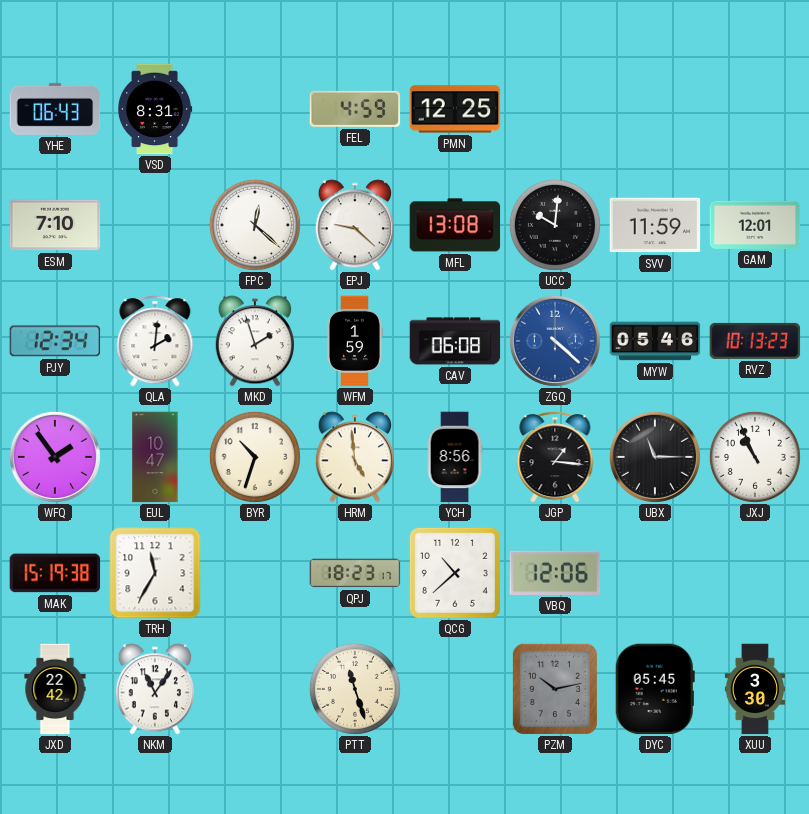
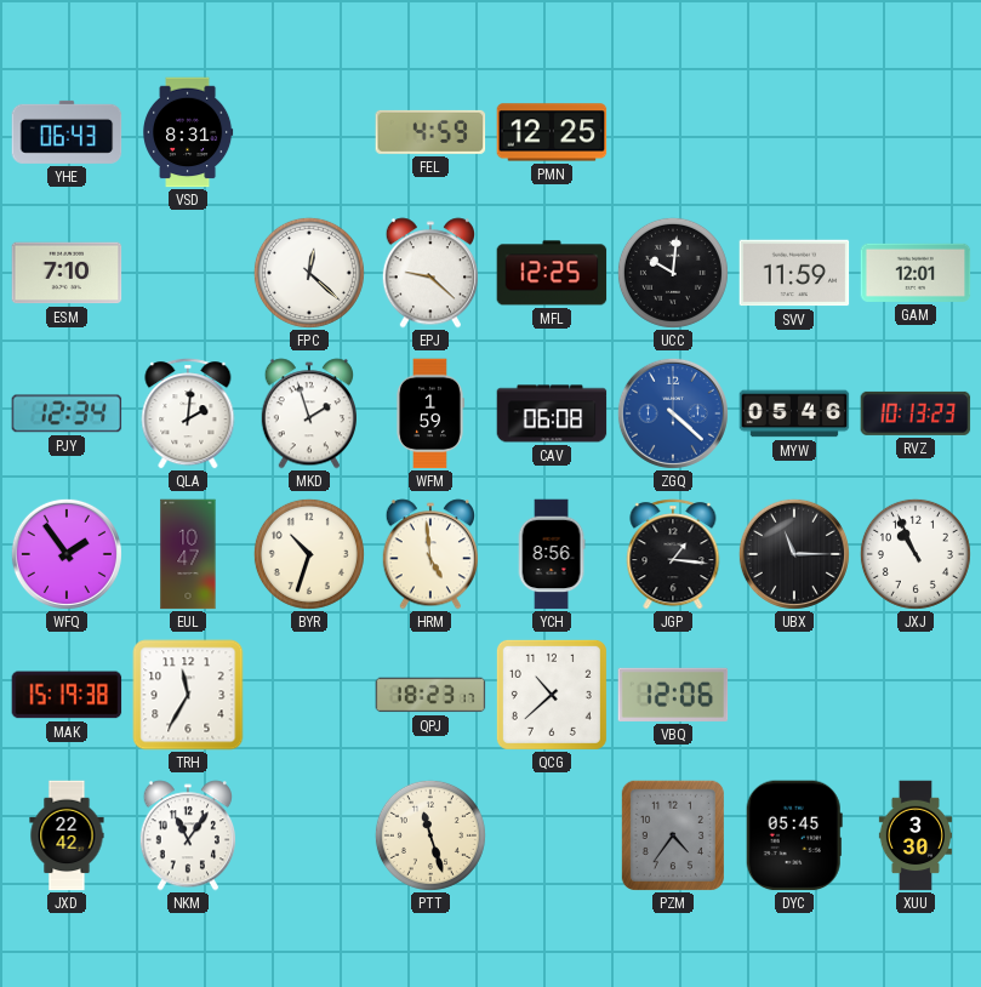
MFL: 13:08 -> 12:25
PZM: 10:13 -> 4:36
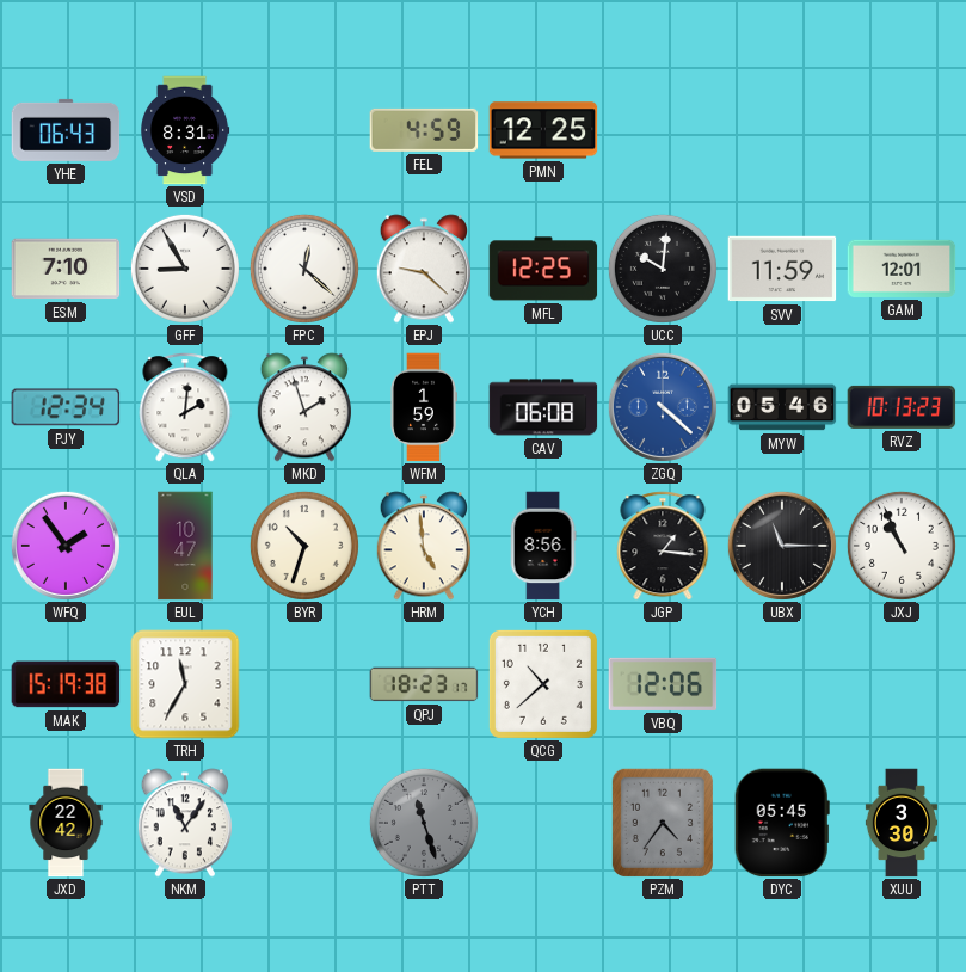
GFF: none -> 8:55
PTT dial: cream -> grey
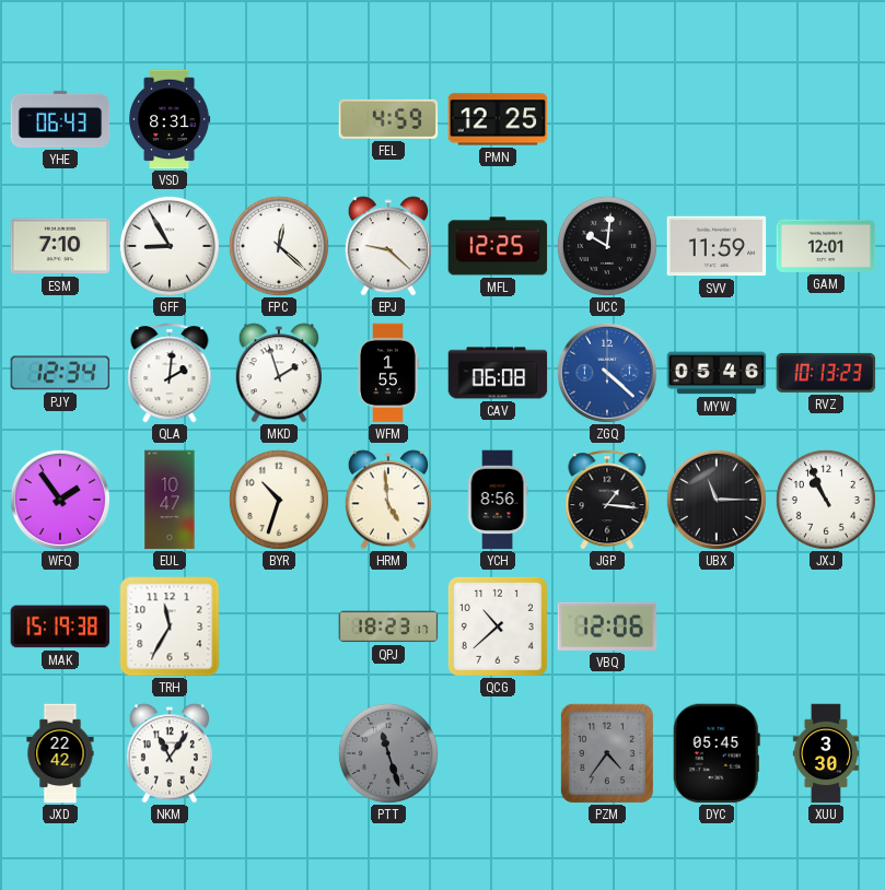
WFM: 1:59 -> 1:55
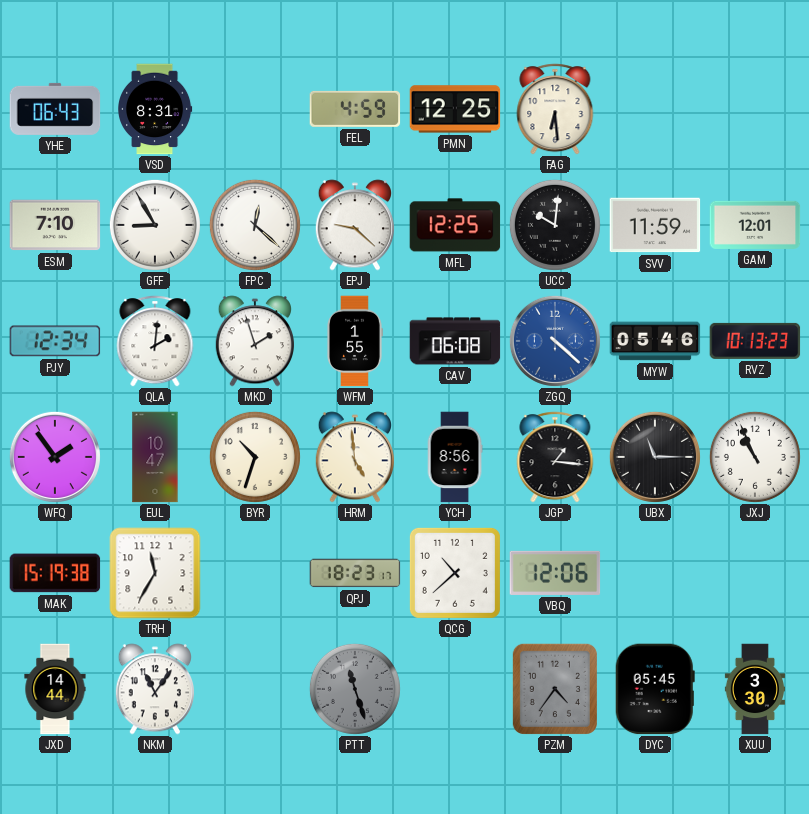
FAG: none -> 6:29
JXD: 22:42 -> 14:44
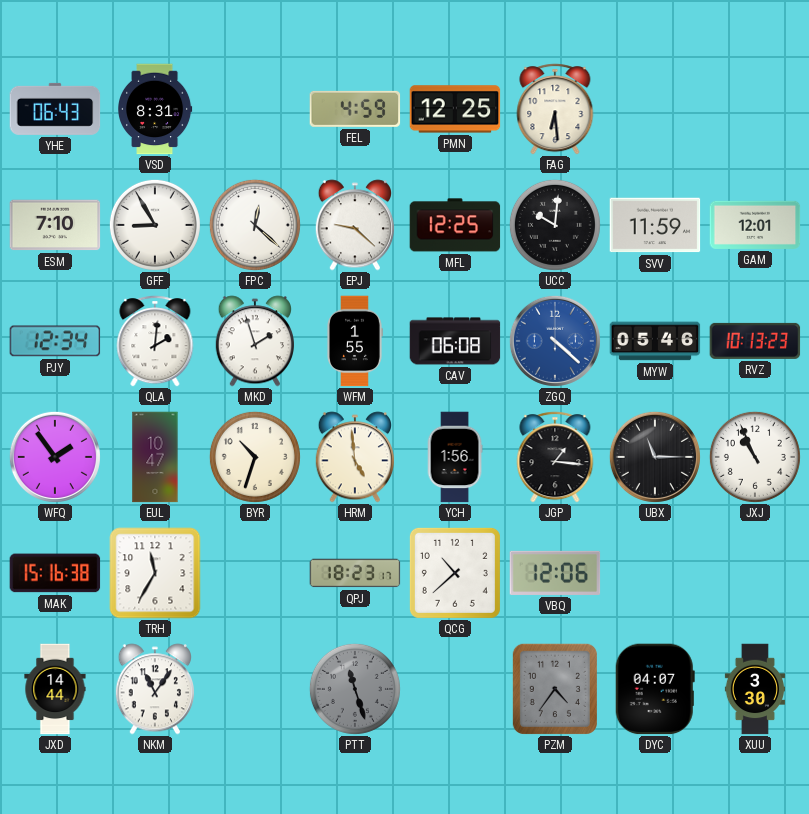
YCH: 8:56 -> 1:56
MAK: 15:19 -> 15:16
DYC: 05:45 -> 04:07
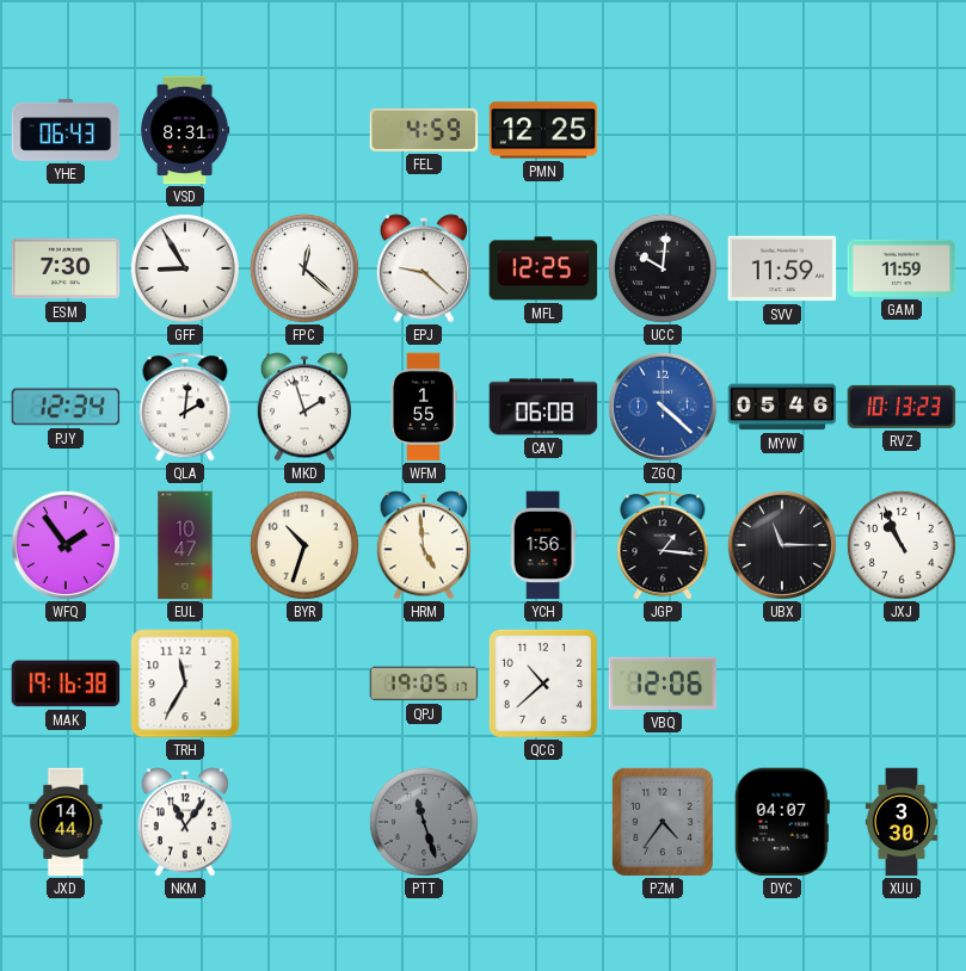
FAG: 6:29 -> none
ESM: 7:10 -> 7:30
GAM: 12:01 -> 11:59
MAK: 15:16 -> 19:16
QPJ: 18:23 -> 19:05
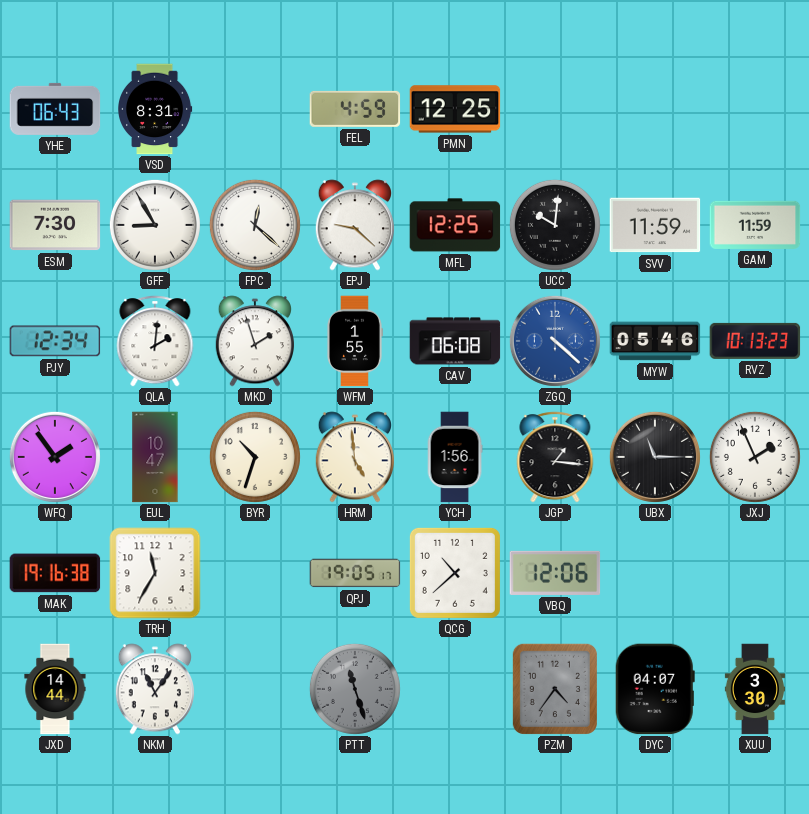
JXJ: 10:56 -> 1:56
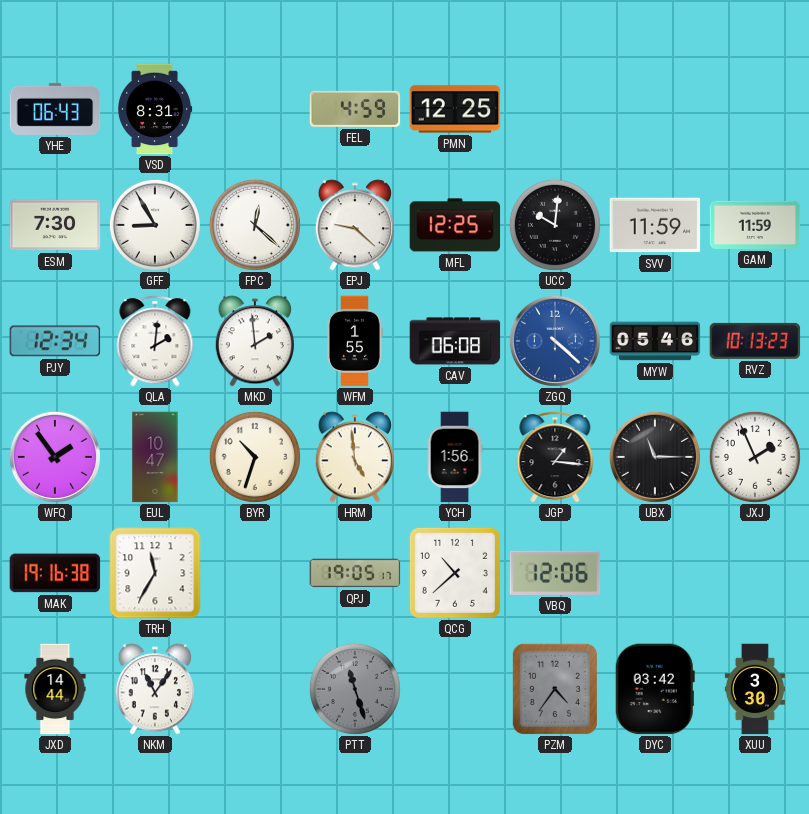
MKD: 1:57 -> 1:59
DYC: 04:07 -> 03:42
